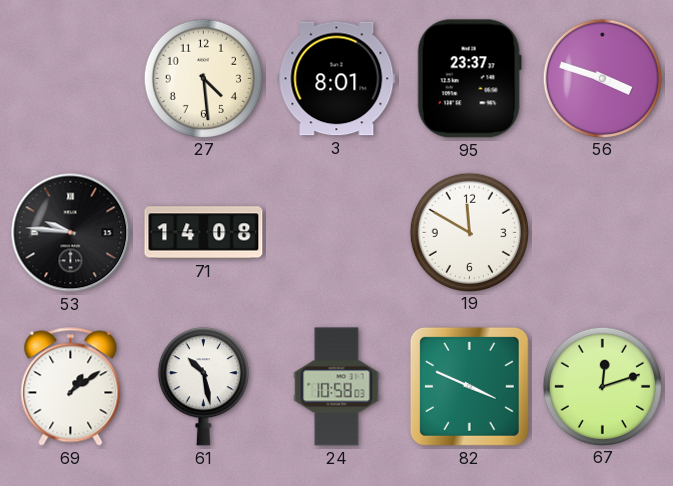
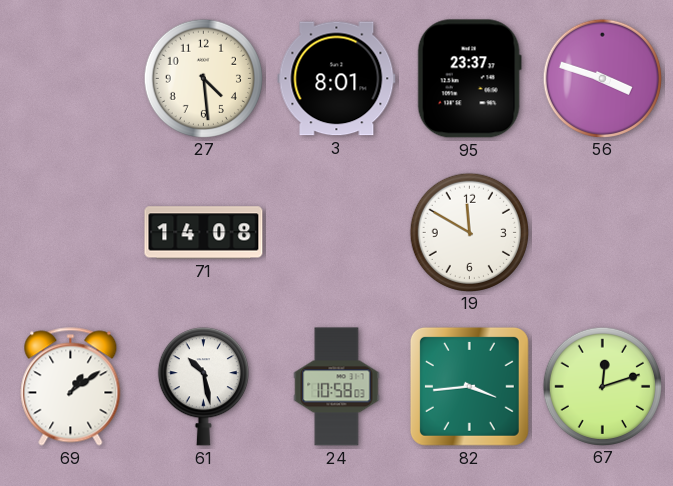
53: 9:46 -> none
82: 3:49 -> 3:44
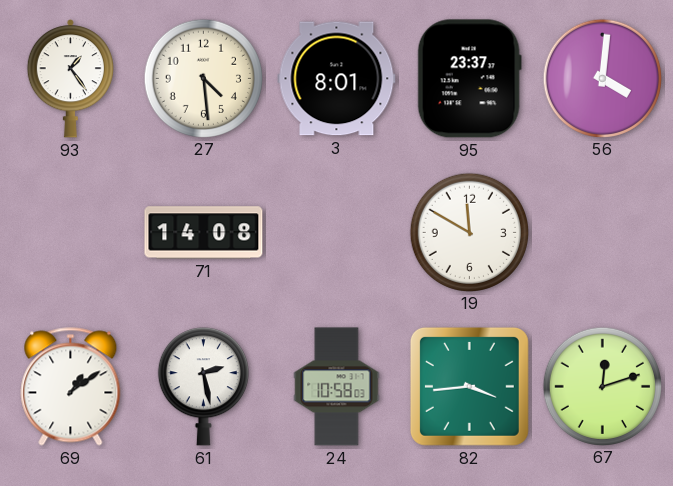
93: none -> 1:24
56: 3:48 -> 4:01
61: 10:28 -> 2:28
